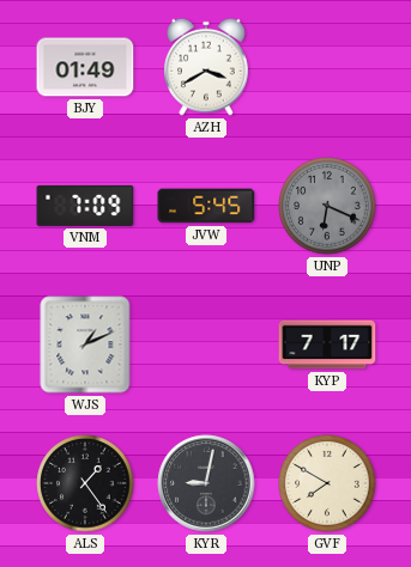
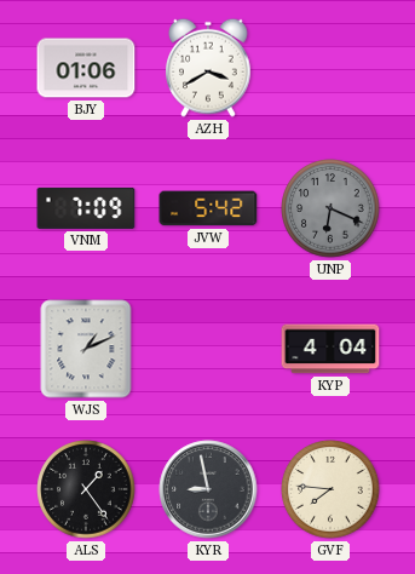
BJY: 01:49 -> 01:06
JVW: 5:45 -> 5:42
KYP: 7:17 -> 4:04
KYR: 9:02 -> 8:58
GVF: 7:50 -> 7:46
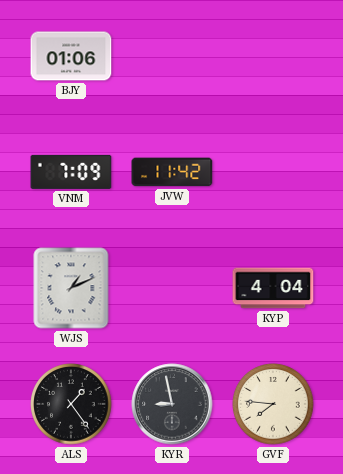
AZH: 3:40 -> none
JVW: 5:42 -> 11:42
UNP: 6:19 -> none
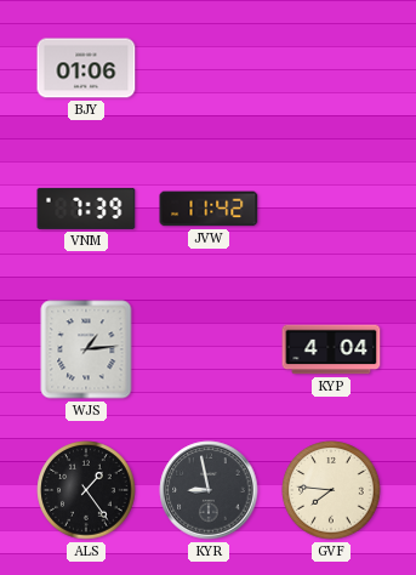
VNM: 7:09 -> 7:39
WJS: 1:11 -> 1:14
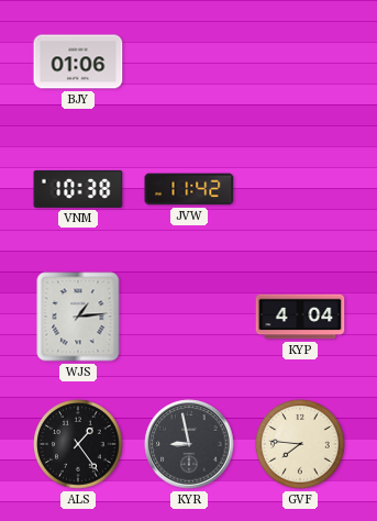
VNM: 7:39 -> 10:38
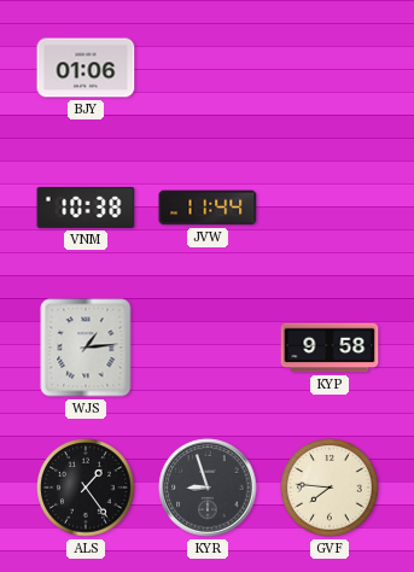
JVW: 11:42 -> 11:44
KYP: 4:04 -> 9:58
KYR: 8:58 -> 8:57
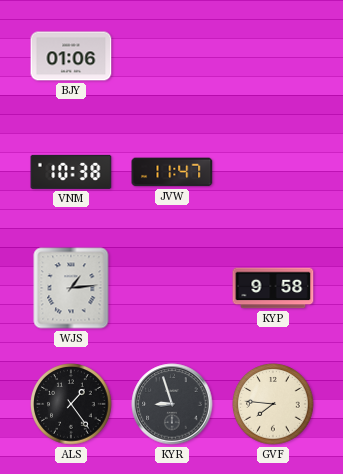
JVW: 11:44 -> 11:47
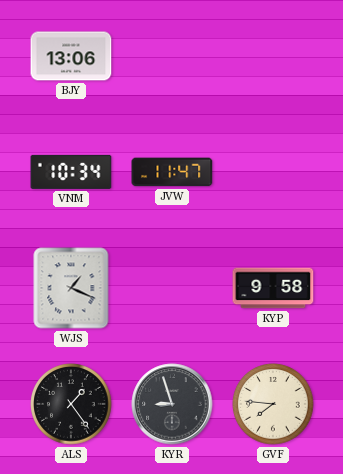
BJY: 01:06 -> 13:06
VNM: 10:38 -> 10:34
WJS: 1:14 -> 1:19
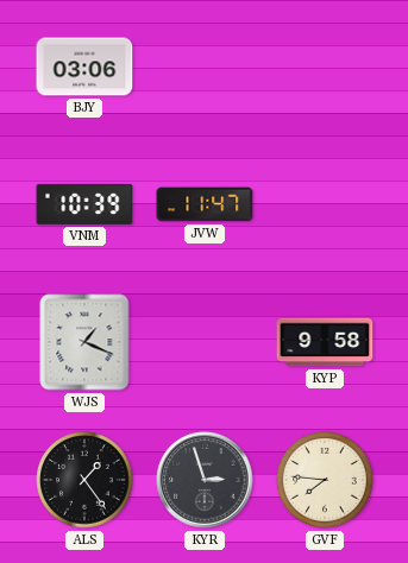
BJY: 13:06 -> 03:06
VNM: 10:34 -> 10:39
KYR: 8:57 -> 2:57
